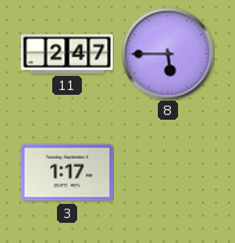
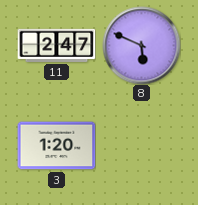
8: 5:45 -> 5:49
3: 1:17 -> 1:20
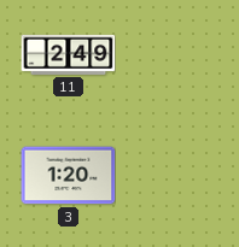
11: 2:47 -> 2:49
8: 5:49 -> none
